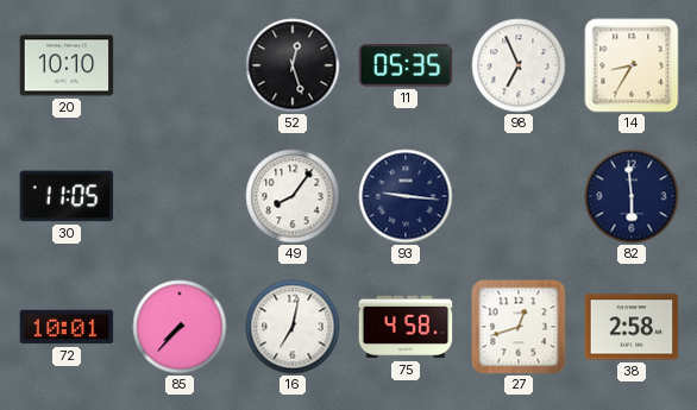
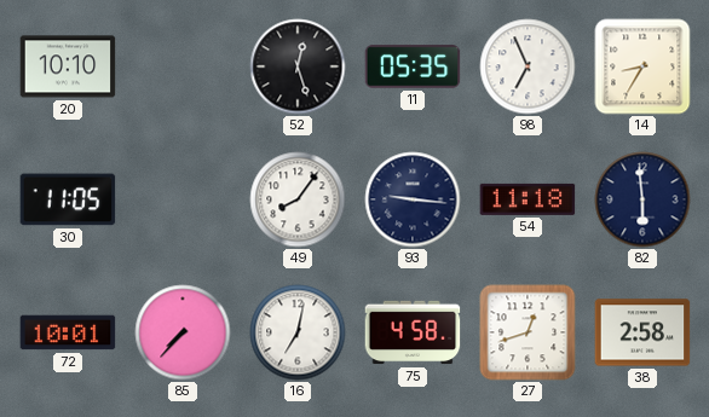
54: none -> 11:18
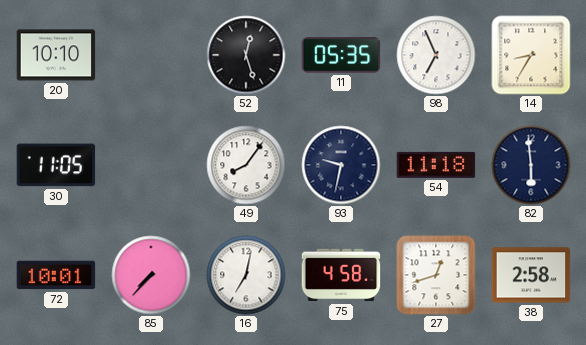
93: 9:16 -> 9:32
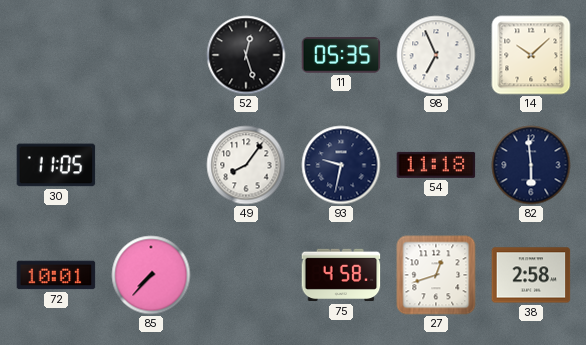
20: 10:10 -> none
14: 8:35 -> 10:08
16: 7:02 -> none
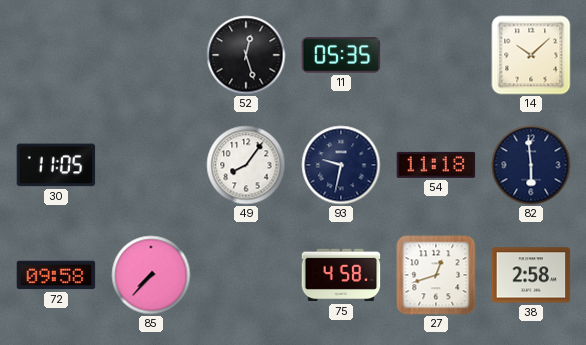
98: 6:56 -> none
72: 10:01 -> 09:58
